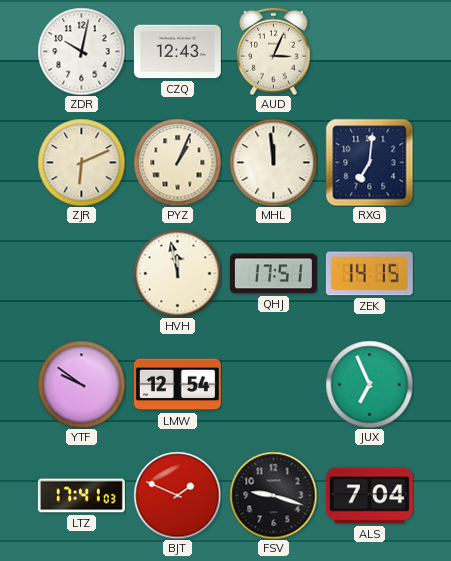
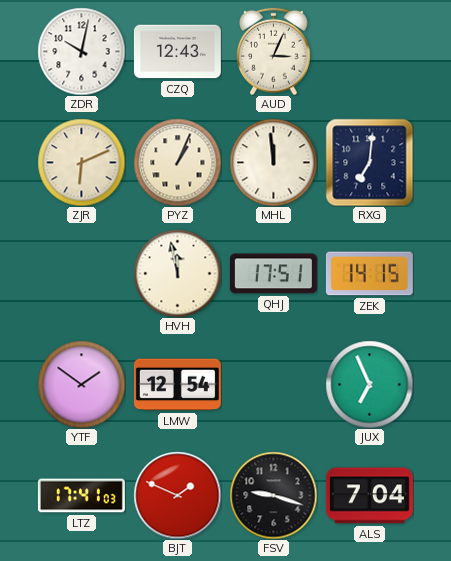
YTF: 9:51 -> 1:51
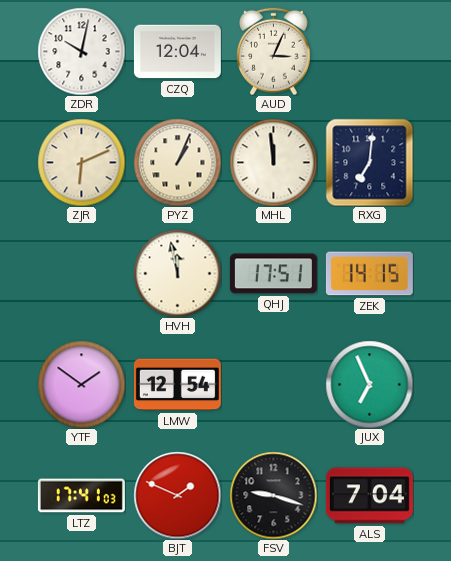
CZQ: 12:43 -> 12:04
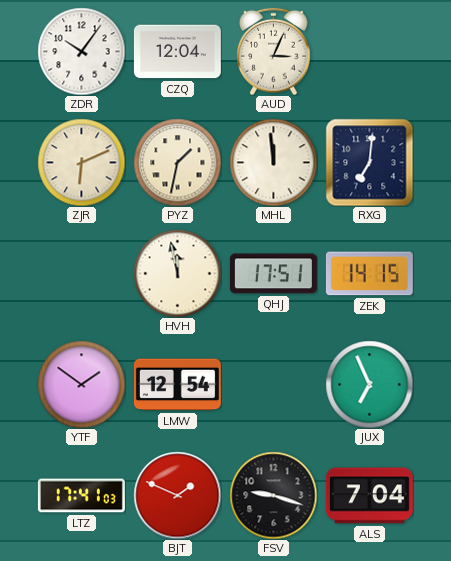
ZDR: 10:02 -> 10:06
PYZ: 1:04 -> 1:32
